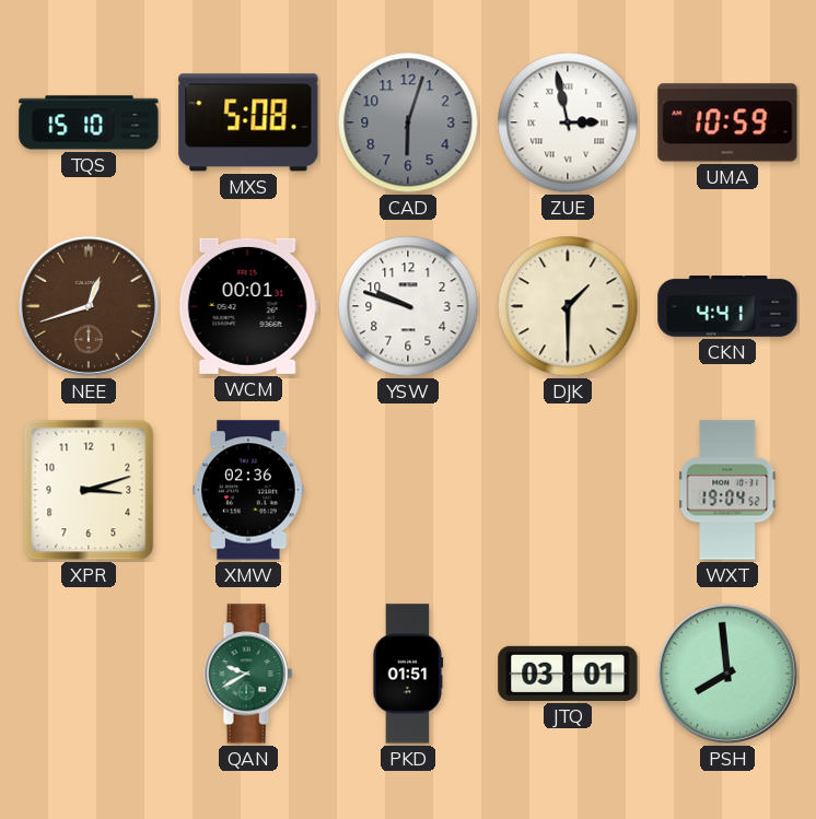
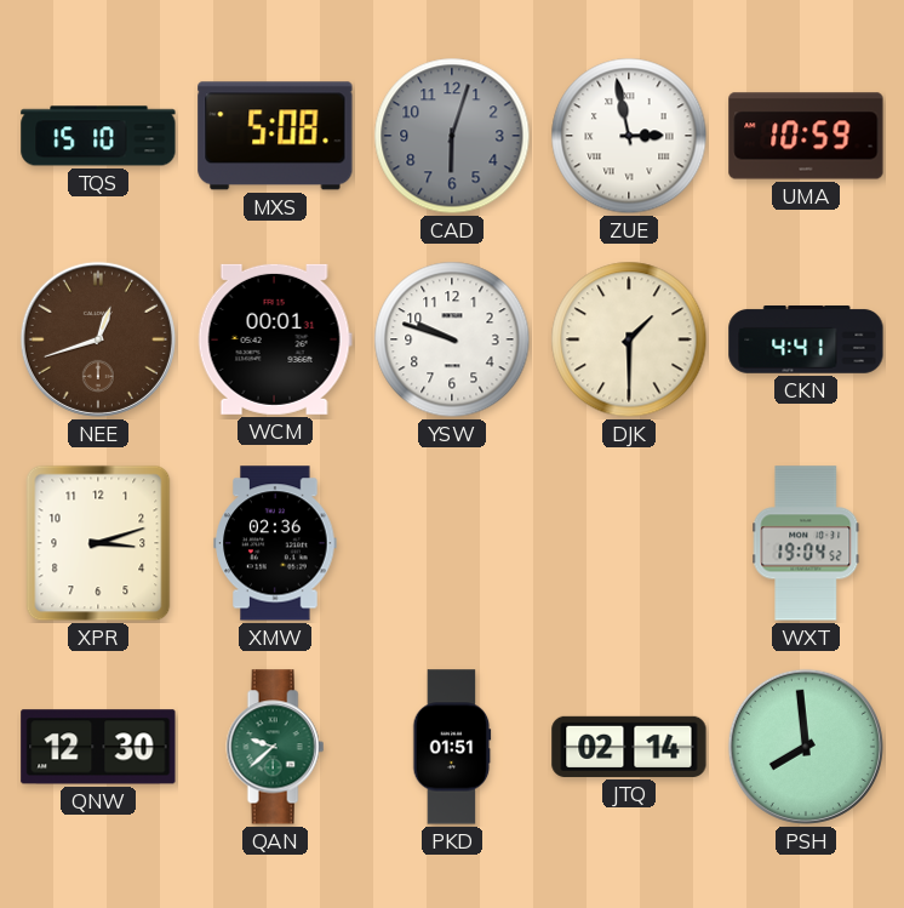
QNW: none -> 12:30
QAN: 9:40 -> 9:38
JTQ: 03:01 -> 02:14
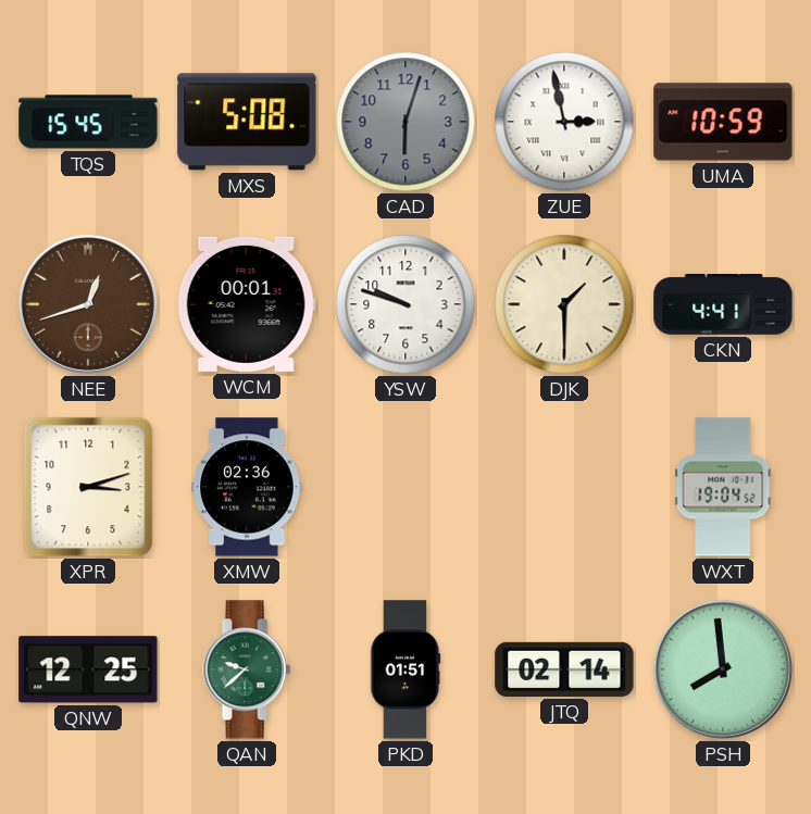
TQS: 15:10 -> 15:45
QNW: 12:30 -> 12:25
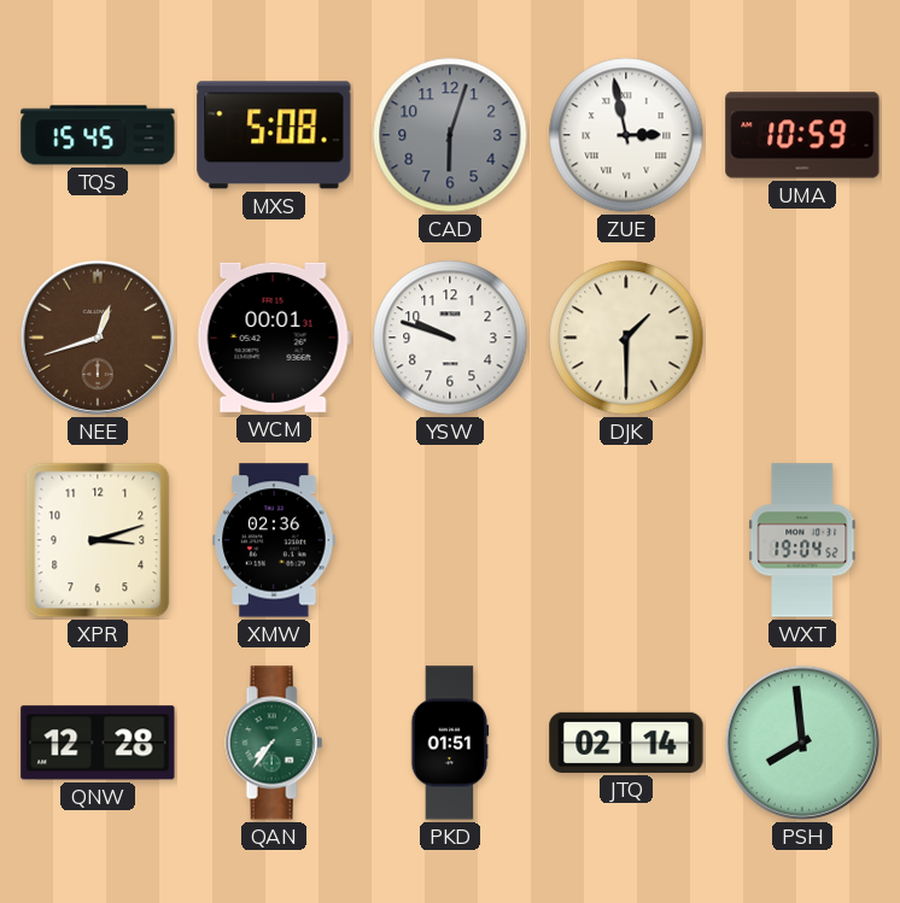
CKN: 4:41 -> none
QNW: 12:25 -> 12:28
QAN: 9:38 -> 7:36
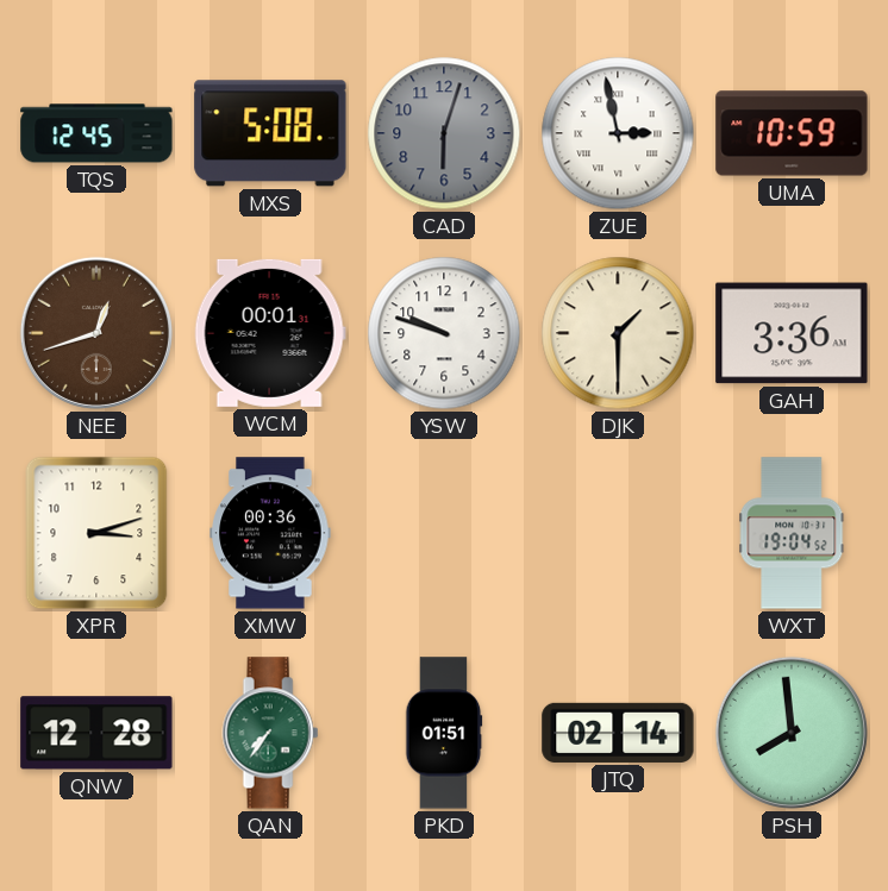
TQS: 15:45 -> 12:45
GAH: none -> 3:36
XMW: 02:36 -> 00:36
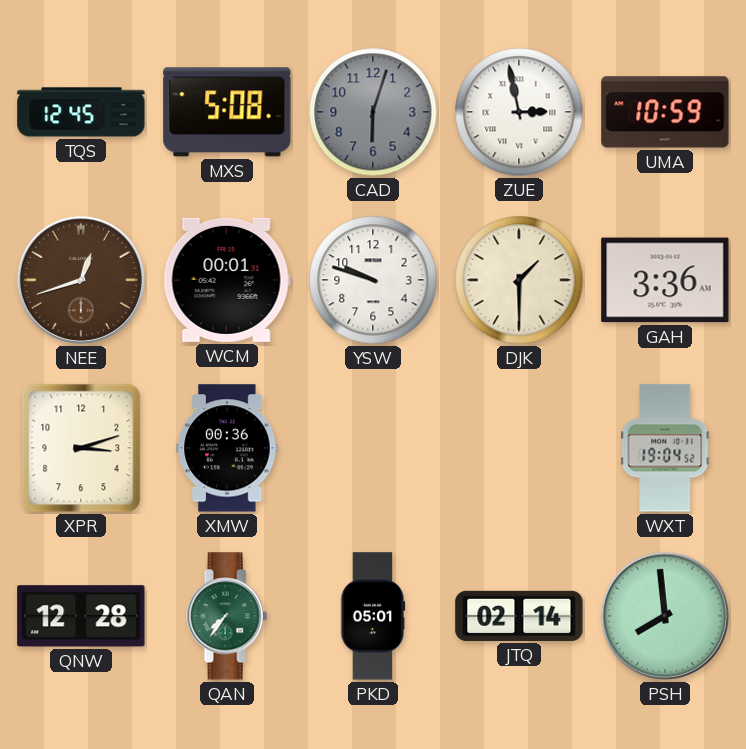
PKD: 01:51 -> 05:01
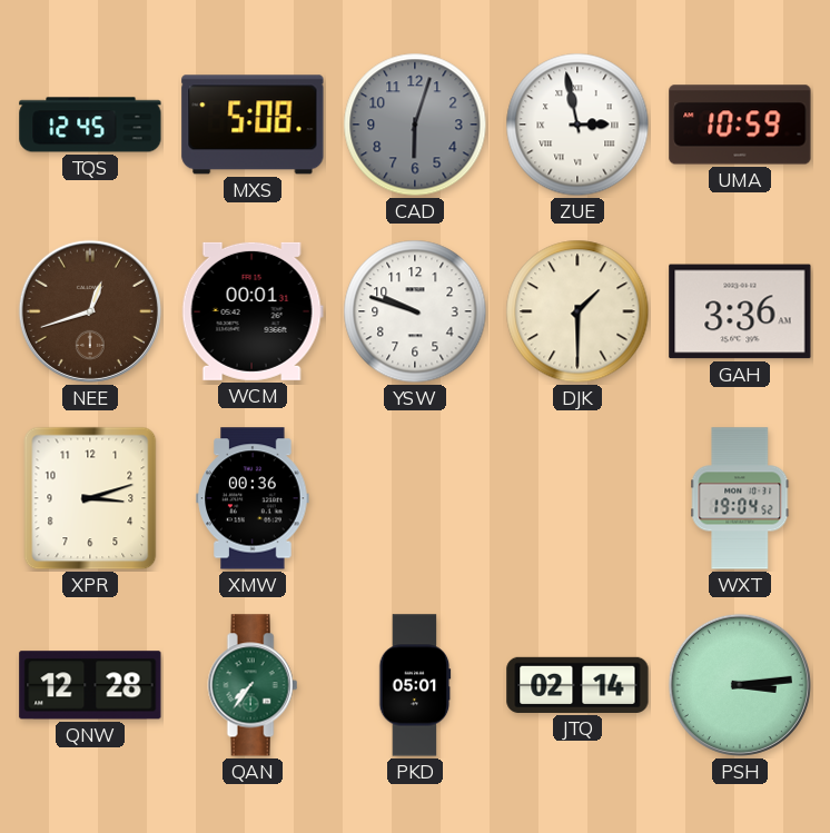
PSH: 7:59 -> 3:14
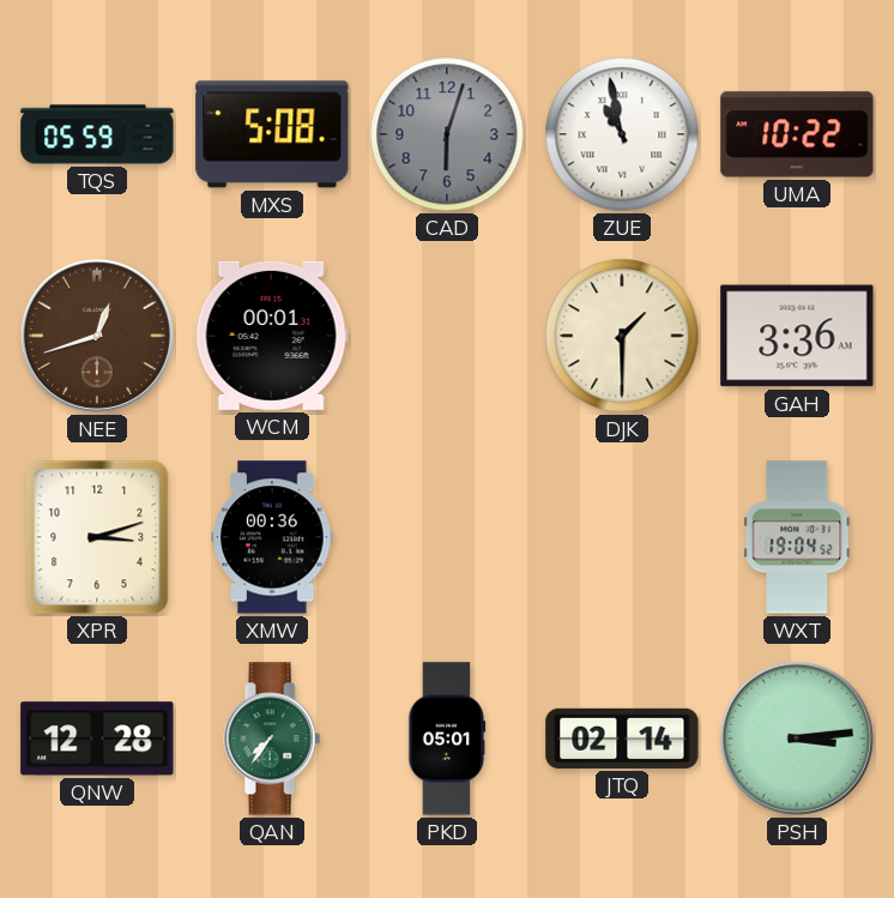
TQS: 12:45 -> 05:59
ZUE: 2:58 -> 10:58
UMA: 10:59 -> 10:22
YSW: 9:48 -> none
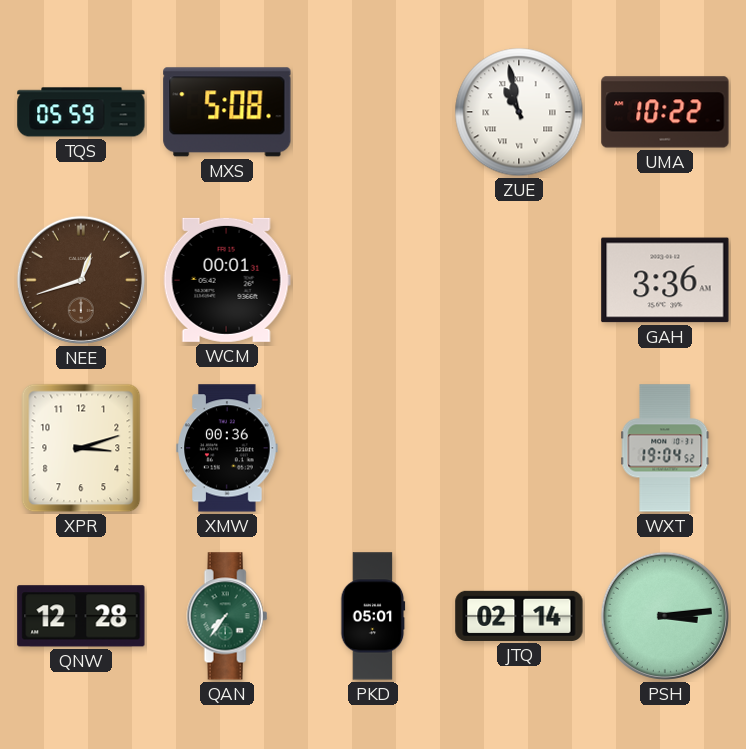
CAD: 6:03 -> none
DJK: 1:30 -> none
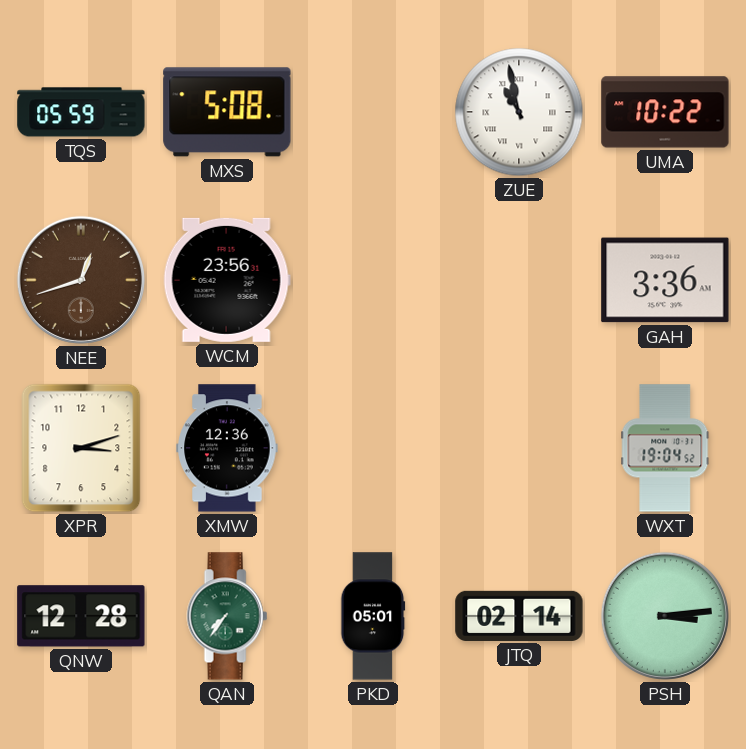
WCM: 00:01 -> 23:56
XMW: 00:36 -> 12:36
